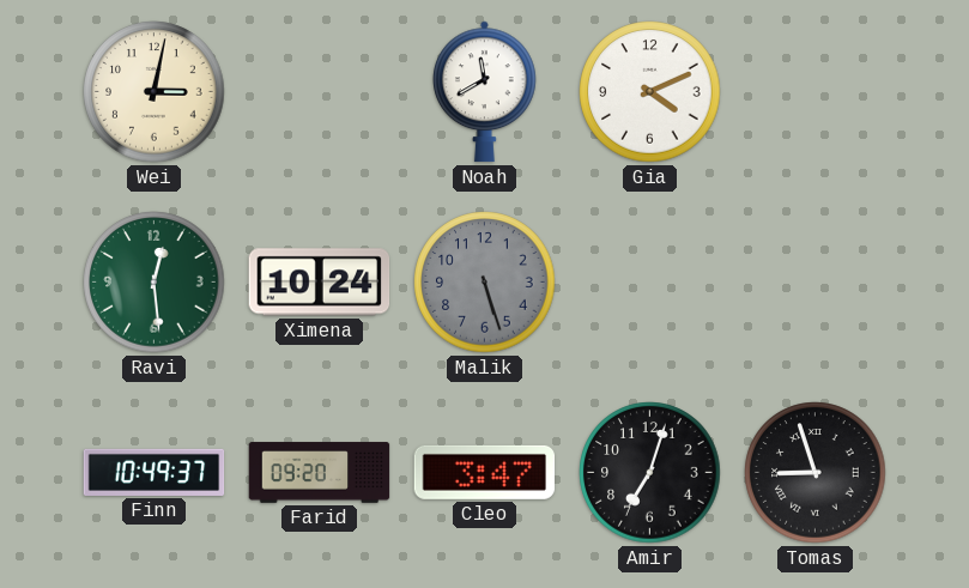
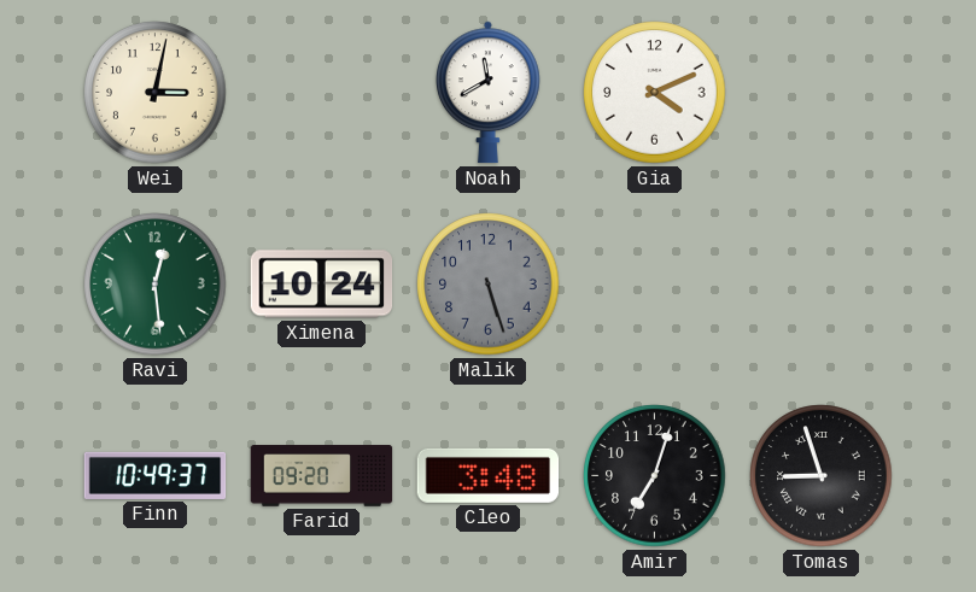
Cleo: 3:47 -> 3:48
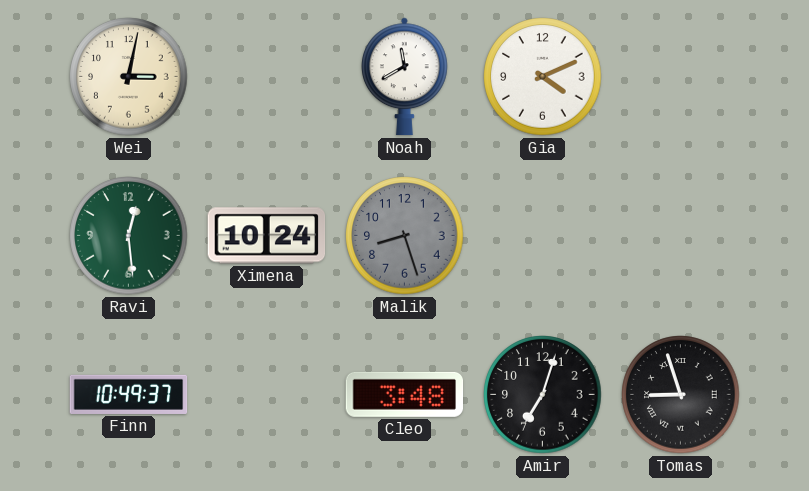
Malik: 5:27 -> 8:27
Farid: 09:20 -> none
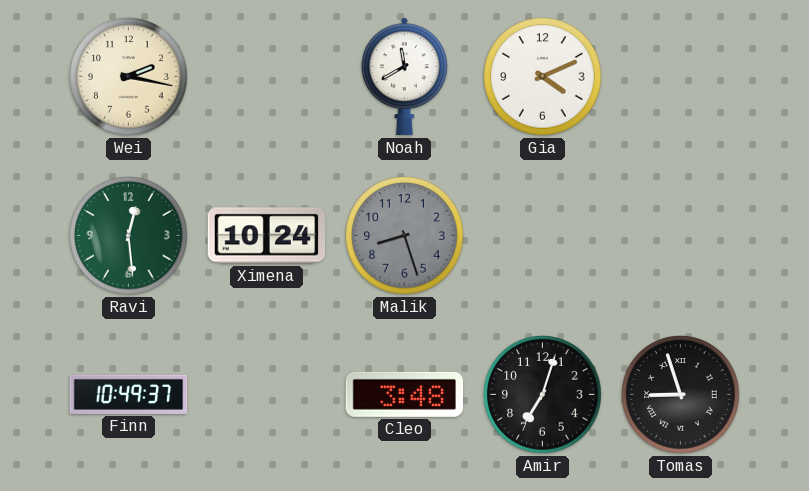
Wei: 3:02 -> 2:17
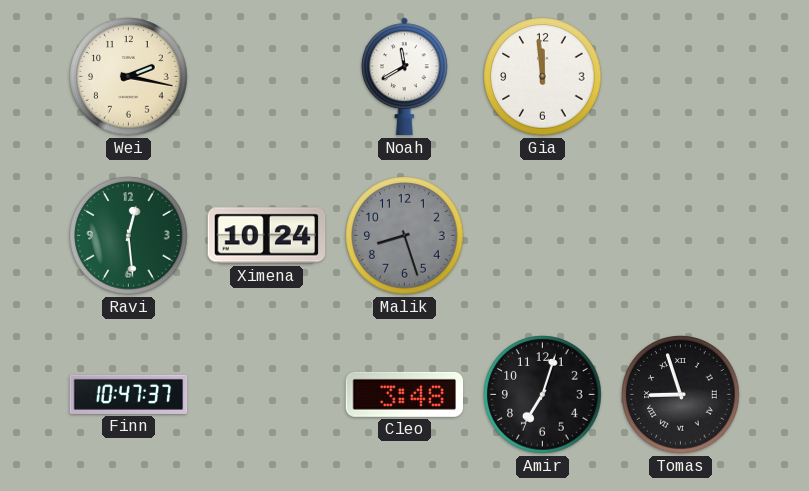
Gia: 4:11 -> 11:59
Finn: 10:49 -> 10:47
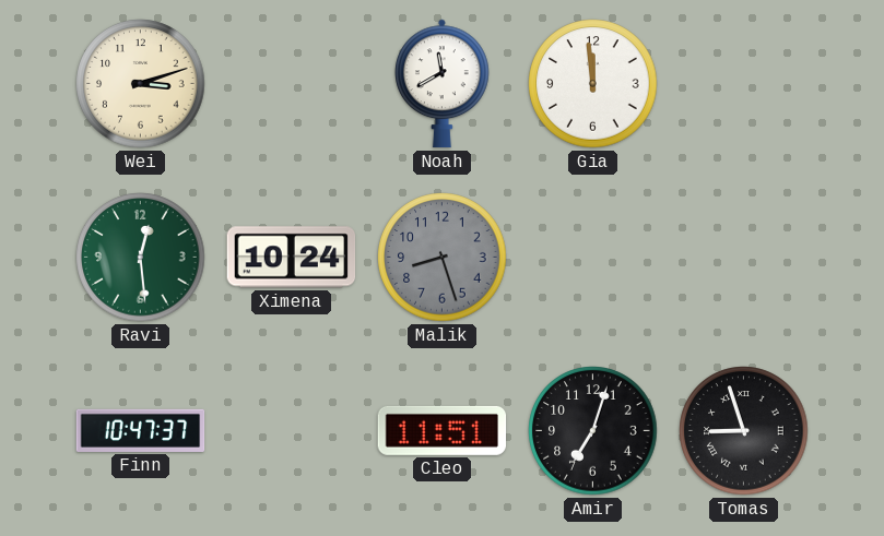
Wei: 2:17 -> 3:12
Cleo: 3:48 -> 11:51
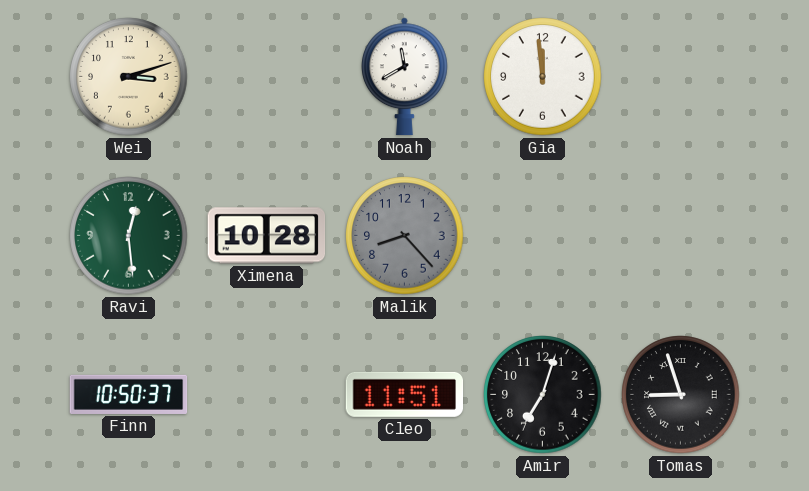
Ximena: 10:24 -> 10:28
Malik: 8:27 -> 8:23
Finn: 10:47 -> 10:50
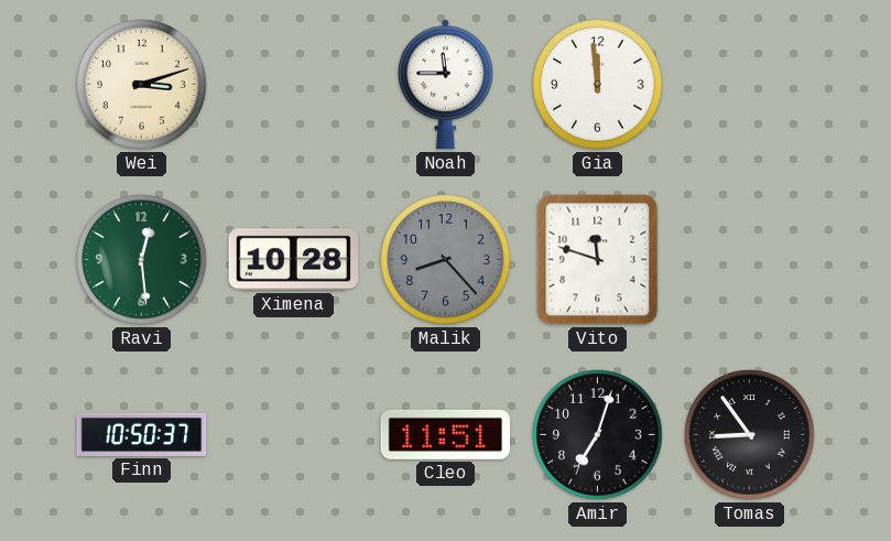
Noah: 11:40 -> 11:45
Vito: none -> 11:48
Tomas: 8:57 -> 8:54
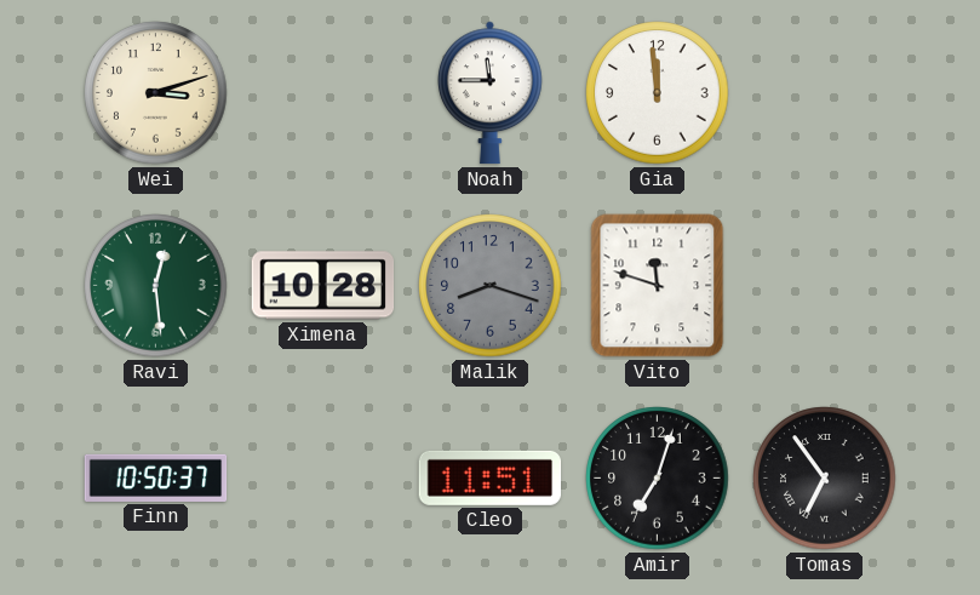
Malik: 8:23 -> 8:18
Tomas: 8:54 -> 6:54
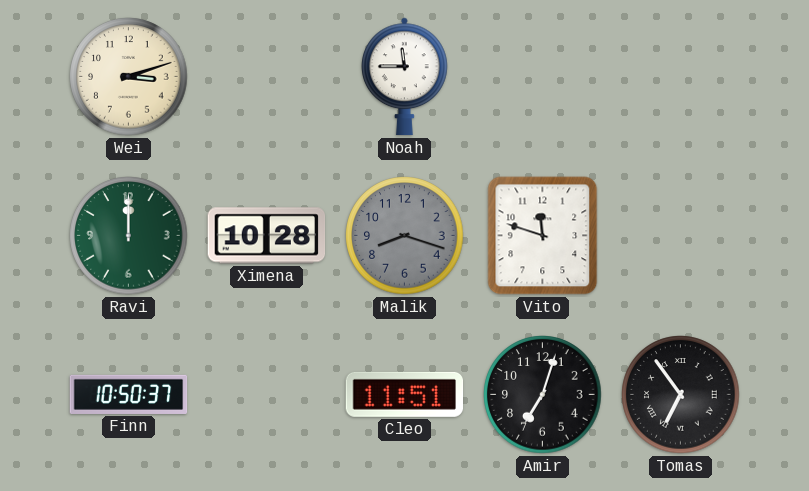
Gia: 11:59 -> none
Ravi: 12:29 -> 12:00
